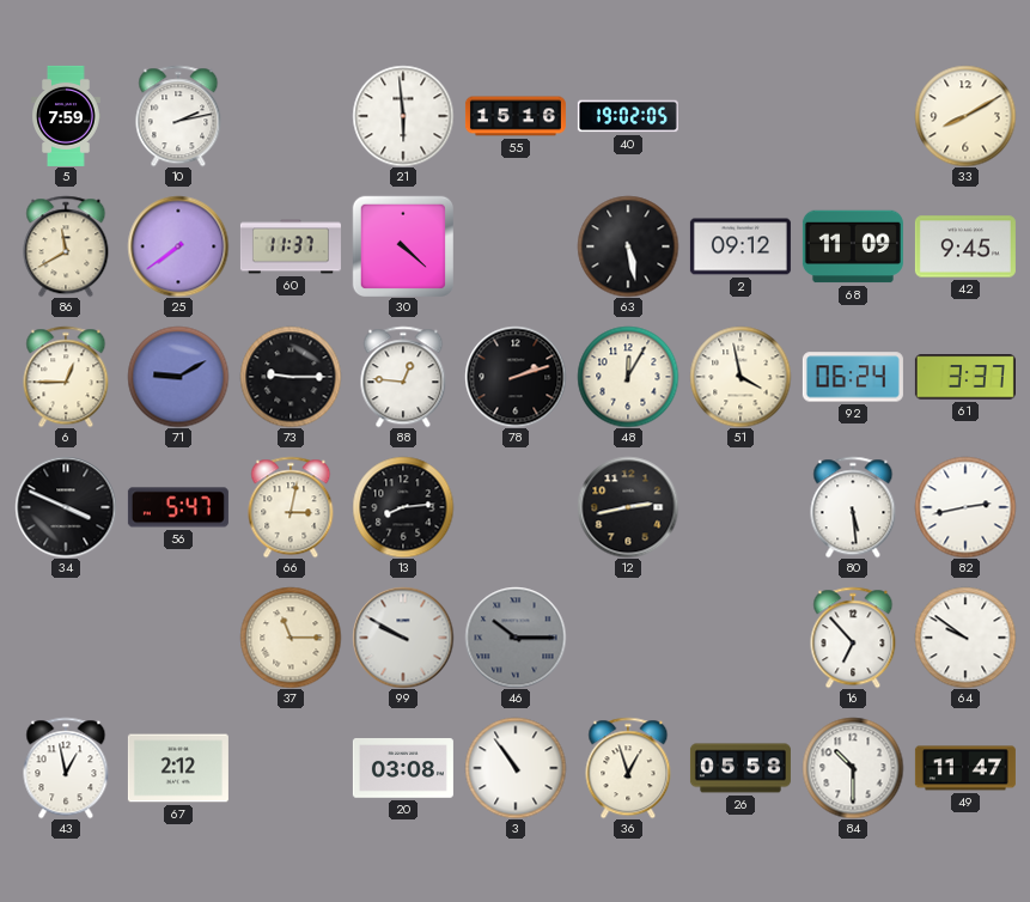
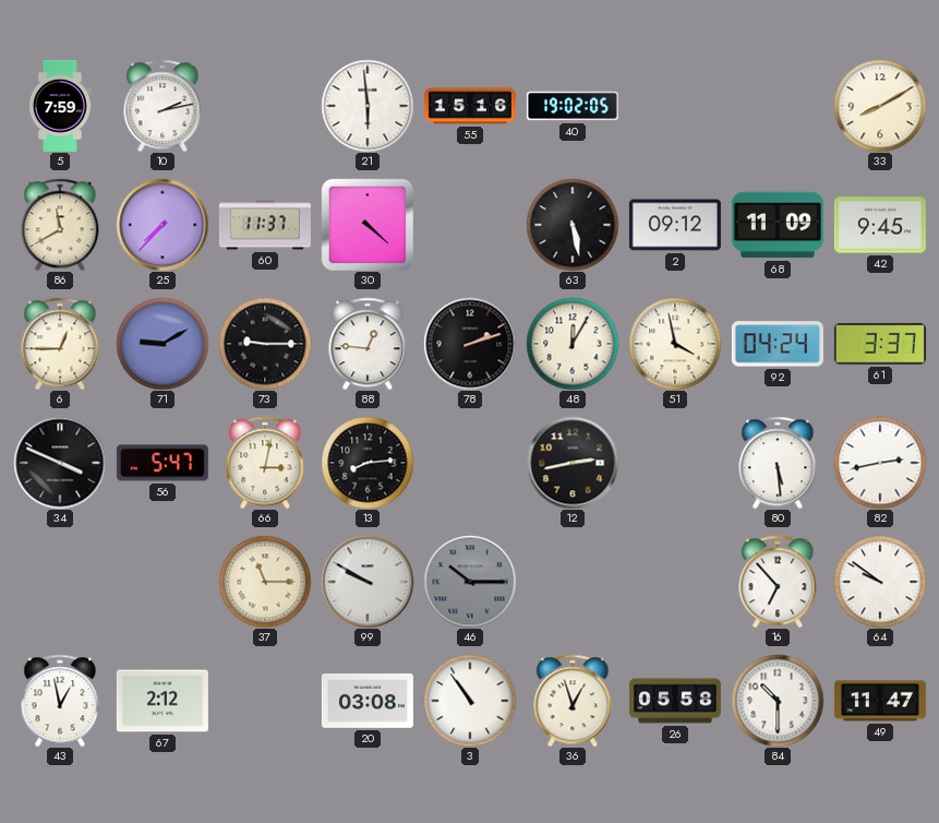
25: 7:39 -> 7:37
92: 06:24 -> 04:24
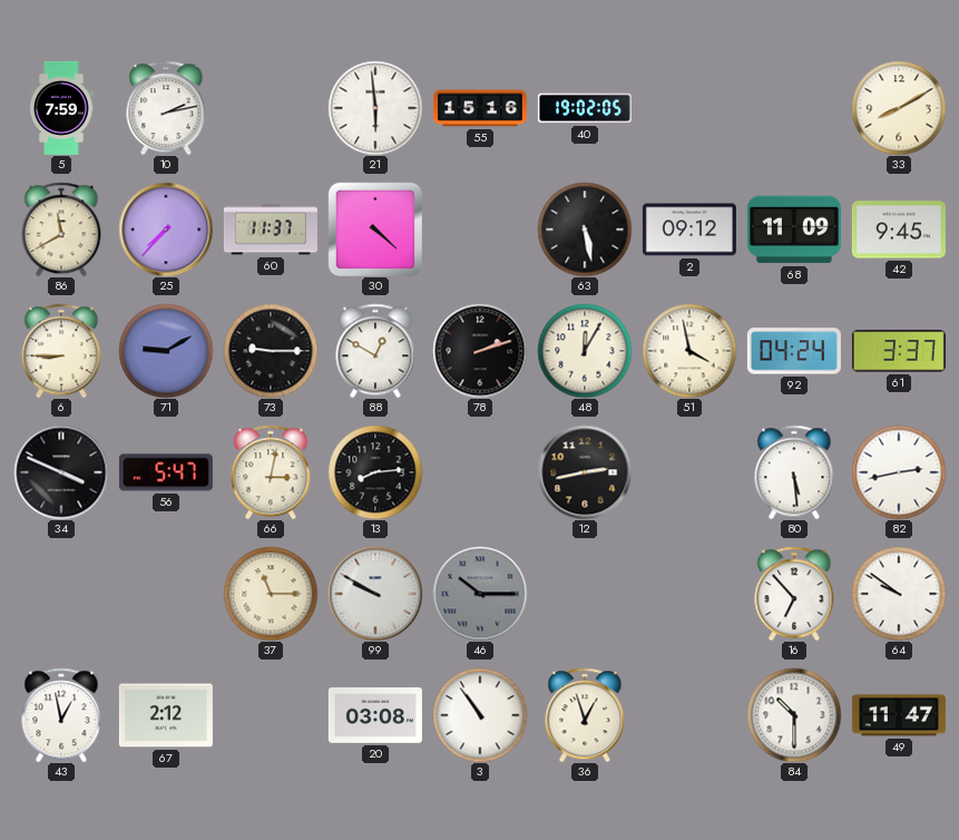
6: 12:45 -> 8:45
88: 12:46 -> 12:50
26: 05:58 -> none
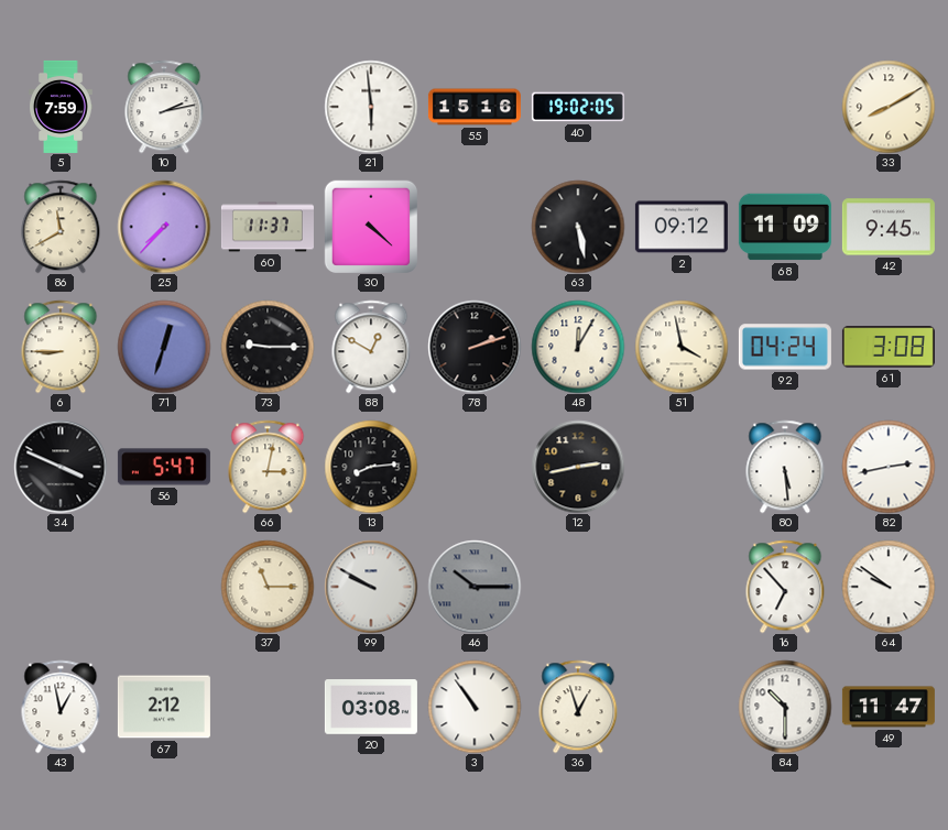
71: 9:10 -> 12:33
61: 3:37 -> 3:08
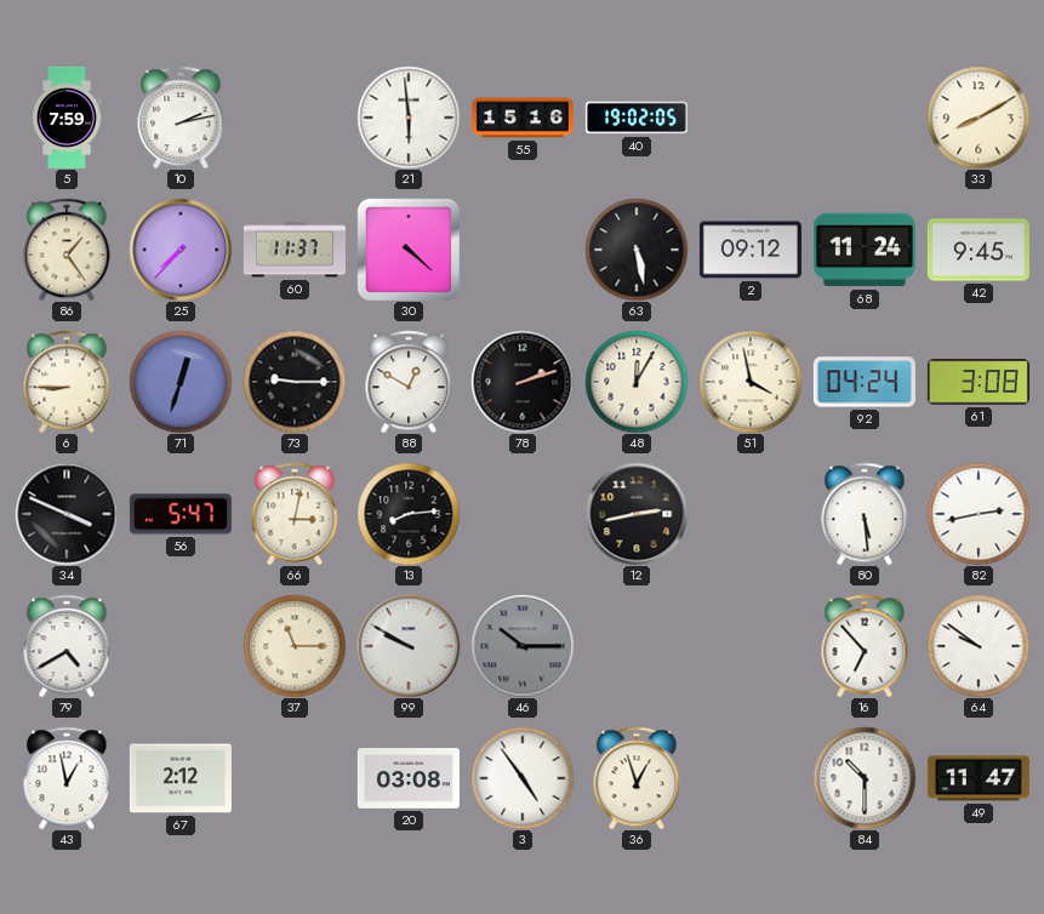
86: 11:40 -> 1:24
68: 11:09 -> 11:24
79: none -> 4:40
3: 10:54 -> 4:54
